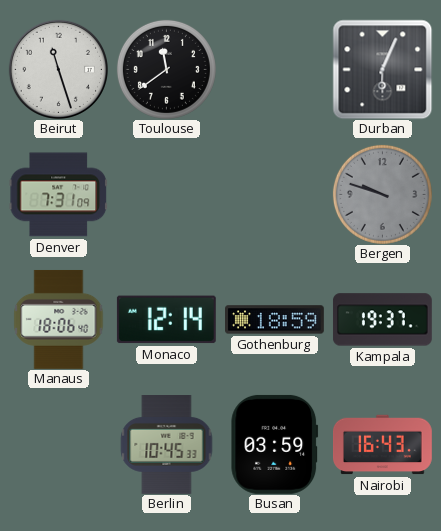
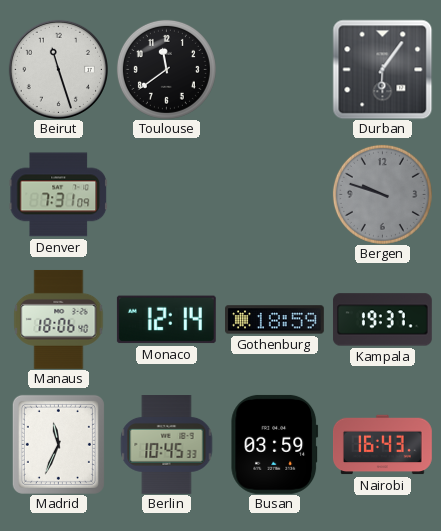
Durban: 6:04 -> 6:06
Madrid: none -> 11:34
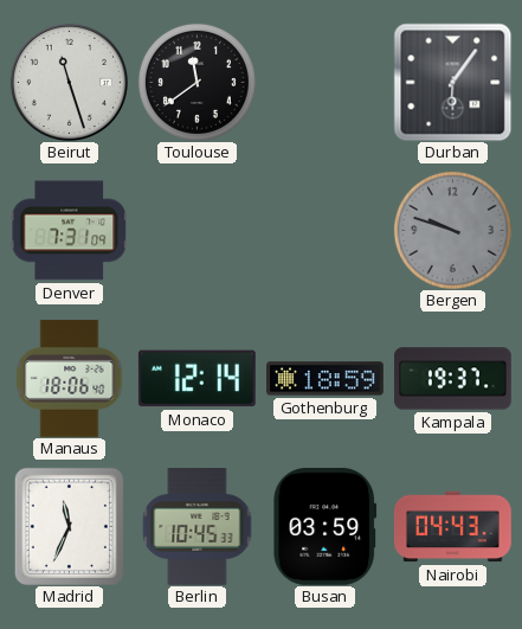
Nairobi: 16:43 -> 04:43
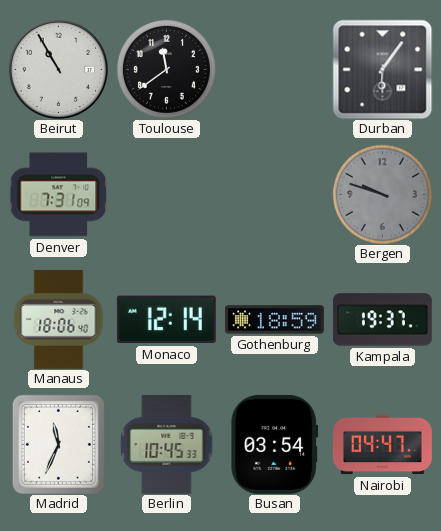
Beirut: 11:27 -> 10:55
Busan: 03:59 -> 03:54
Nairobi: 04:43 -> 04:47
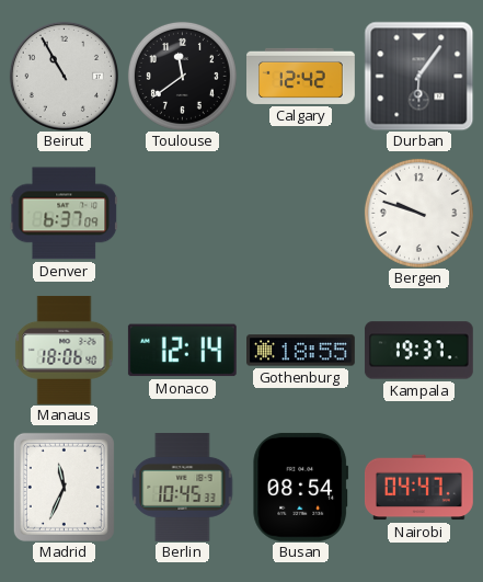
Calgary: none -> 12:42
Denver: 7:31 -> 6:37
Bergen dial: grey -> white
Gothenburg: 18:59 -> 18:55
Busan: 03:54 -> 08:54
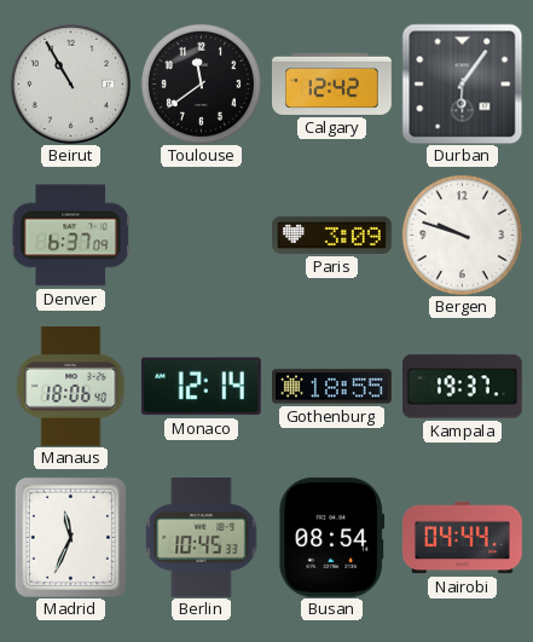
Paris: none -> 3:09
Nairobi: 04:47 -> 04:44
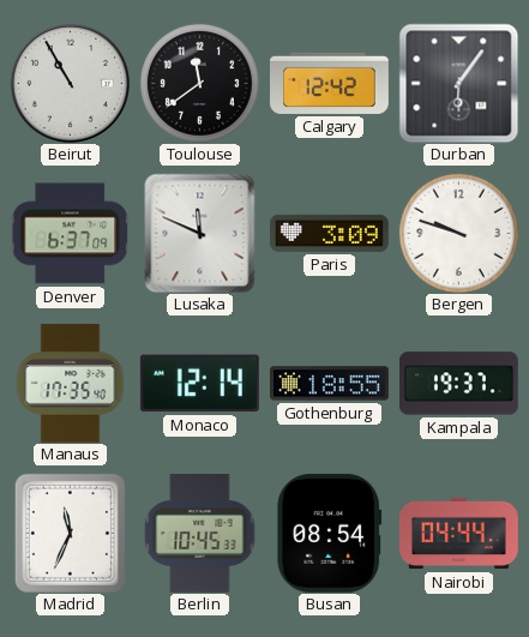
Lusaka: none -> 11:49
Manaus: 18:06 -> 17:35
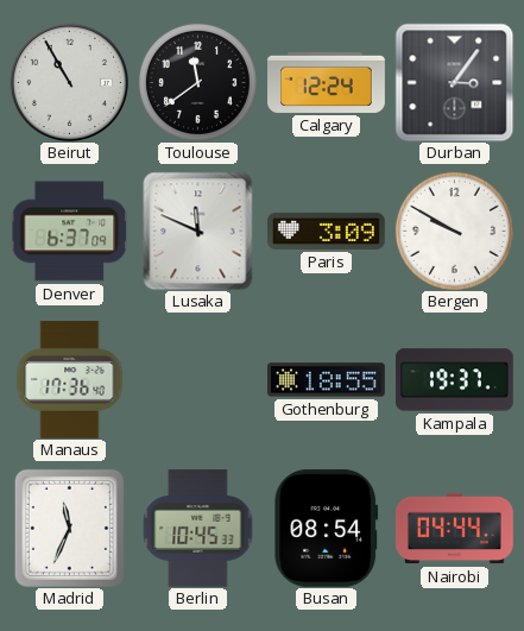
Calgary: 12:42 -> 12:24
Durban: 6:06 -> 3:06
Bergen: 9:48 -> 9:50
Manaus: 17:35 -> 17:36
Monaco: 12:14 -> none
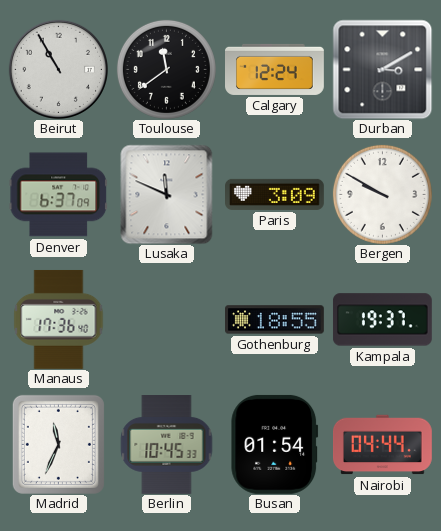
Durban: 3:06 -> 3:10
Busan: 08:54 -> 01:54
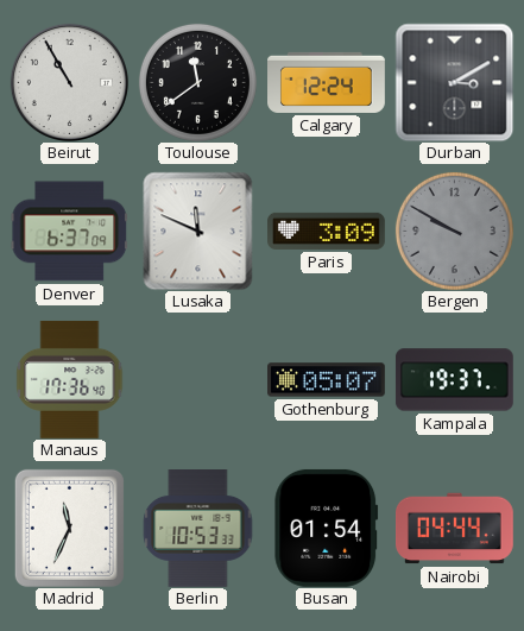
Bergen dial: white -> grey
Gothenburg: 18:55 -> 05:07
Berlin: 10:45 -> 10:53
